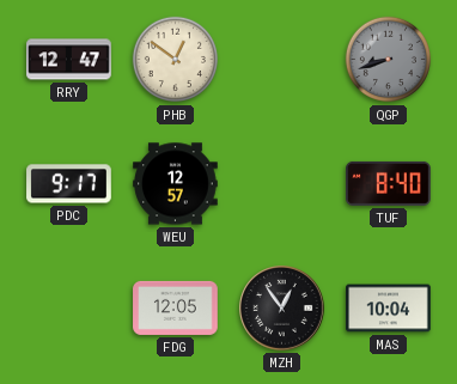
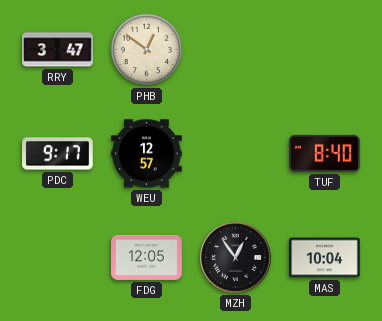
RRY: 12:47 -> 3:47
QGP: 8:42 -> none
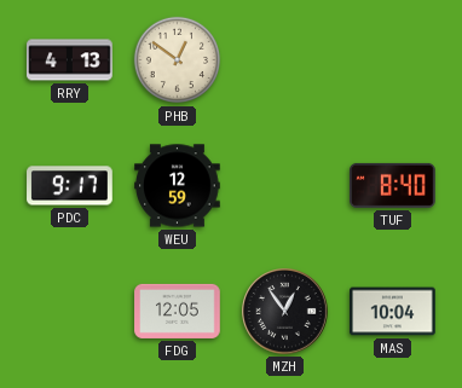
RRY: 3:47 -> 4:13
WEU: 12:57 -> 12:59
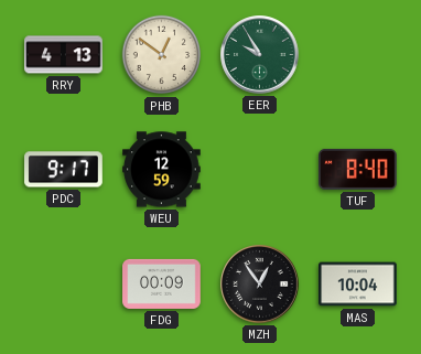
EER: none -> 9:55
FDG: 12:05 -> 00:09
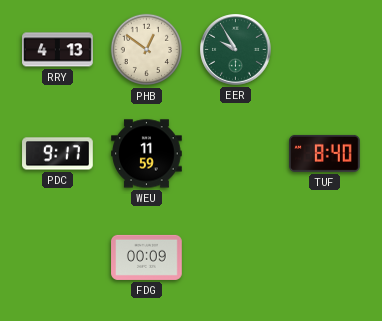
WEU: 12:59 -> 11:59
MZH: 12:54 -> none
MAS: 10:04 -> none
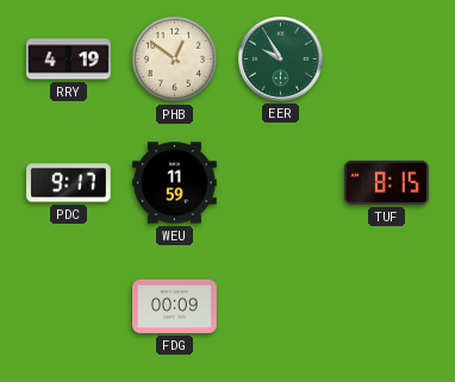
RRY: 4:13 -> 4:19
TUF: 8:40 -> 8:15
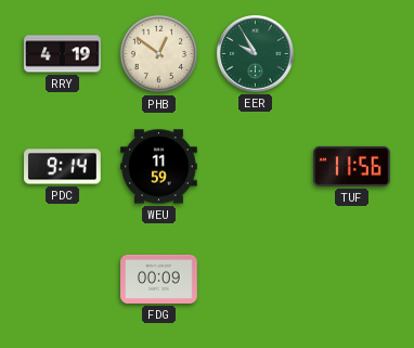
PDC: 9:17 -> 9:14
TUF: 8:15 -> 11:56
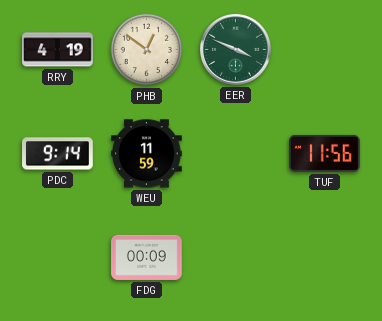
EER: 9:55 -> 3:49
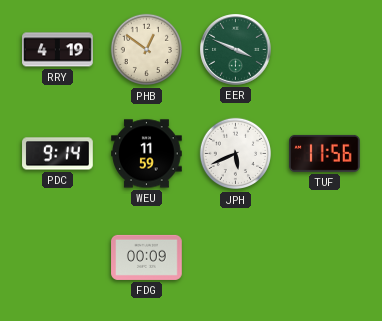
JPH: none -> 5:41
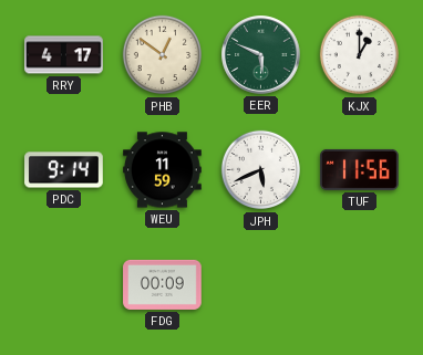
RRY: 4:19 -> 4:17
EER: 3:49 -> 5:49
KJX: none -> 1:00
